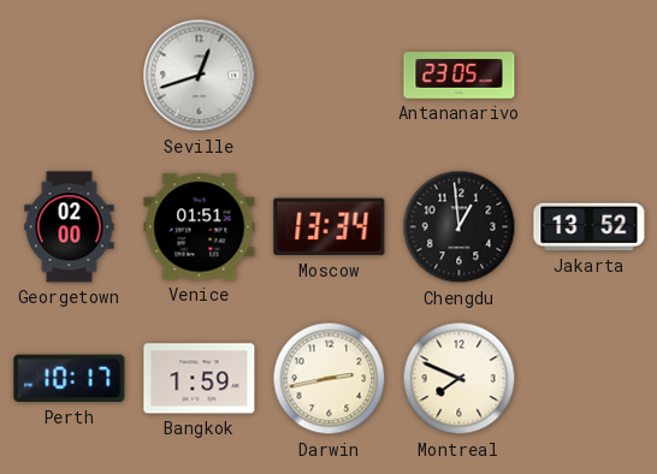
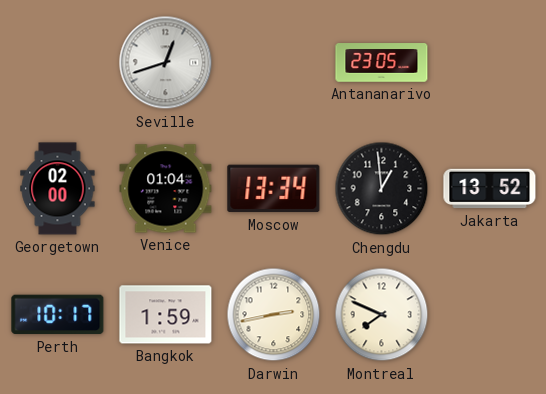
Venice: 01:51 -> 01:04
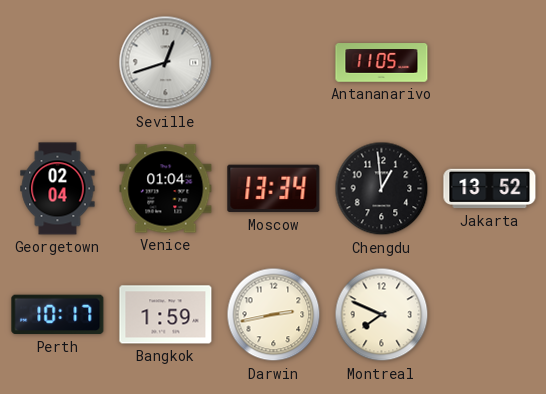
Antananarivo: 23:05 -> 11:05
Georgetown: 02:00 -> 02:04
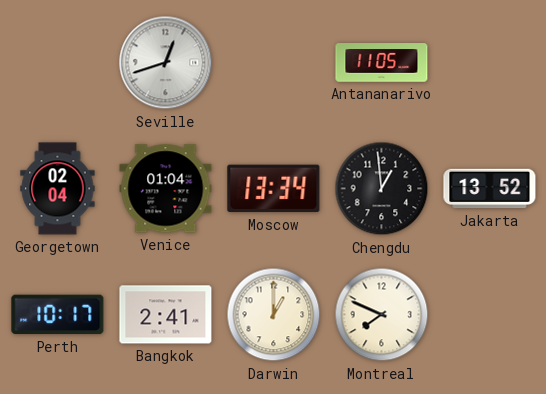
Bangkok: 1:59 -> 2:41
Darwin: 2:43 -> 1:00
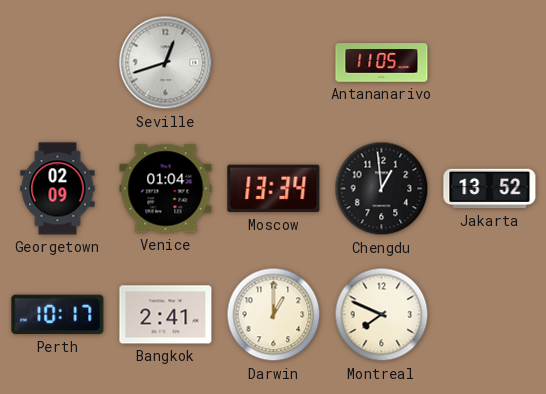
Georgetown: 02:04 -> 02:09
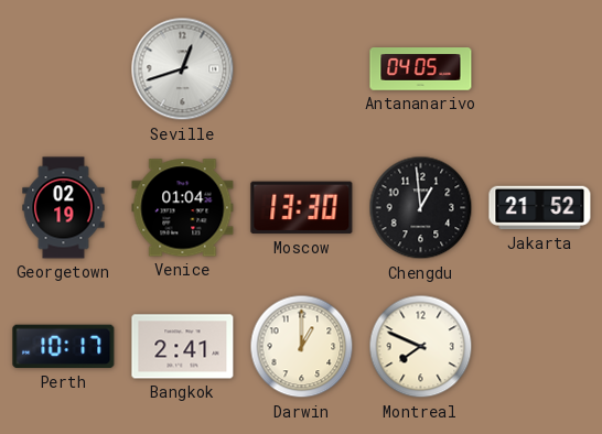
Antananarivo: 11:05 -> 04:05
Georgetown: 02:09 -> 02:19
Moscow: 13:34 -> 13:30
Jakarta: 13:52 -> 21:52
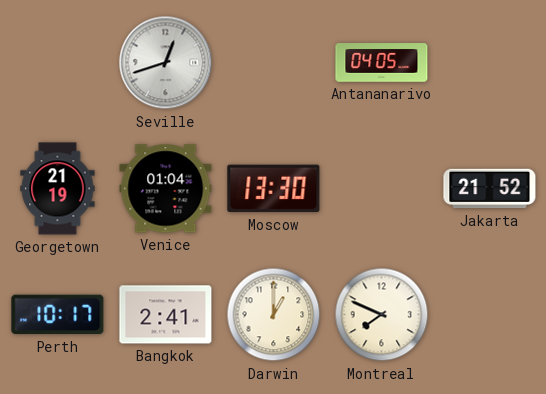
Georgetown: 02:19 -> 21:19
Chengdu: 12:59 -> none
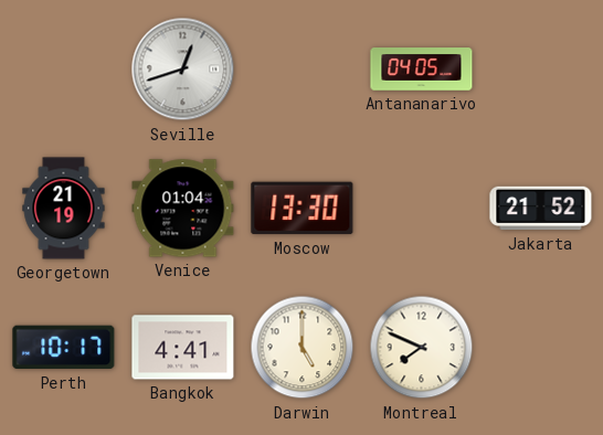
Bangkok: 2:41 -> 4:41
Darwin: 1:00 -> 5:00
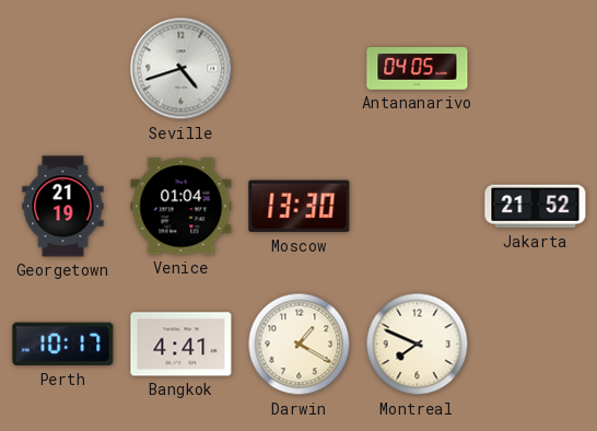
Seville: 12:42 -> 4:42
Darwin: 5:00 -> 1:20
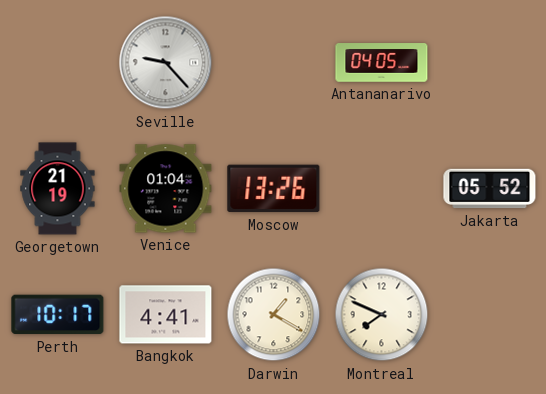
Seville: 4:42 -> 9:23
Moscow: 13:30 -> 13:26
Jakarta: 21:52 -> 05:52
